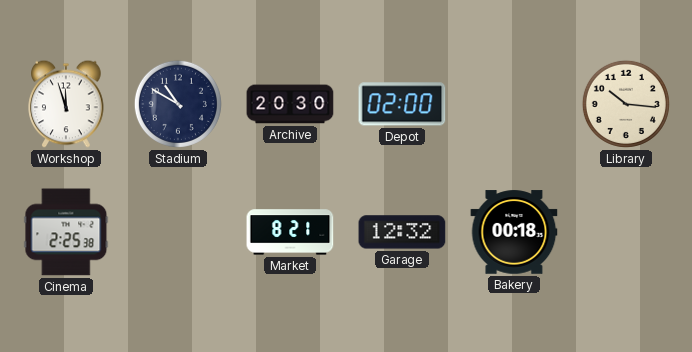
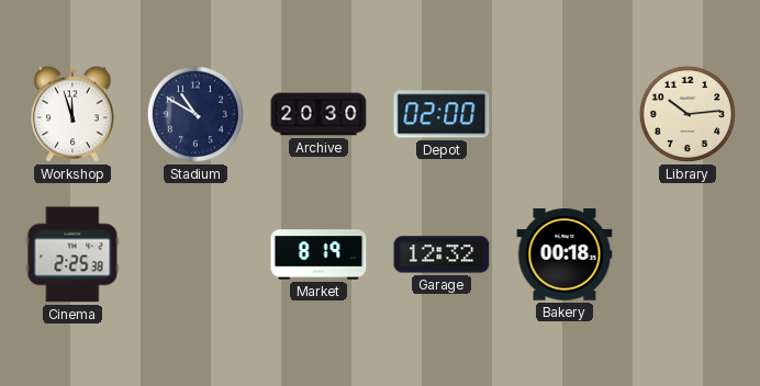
Library: 10:16 -> 10:14
Market: 8:21 -> 8:19
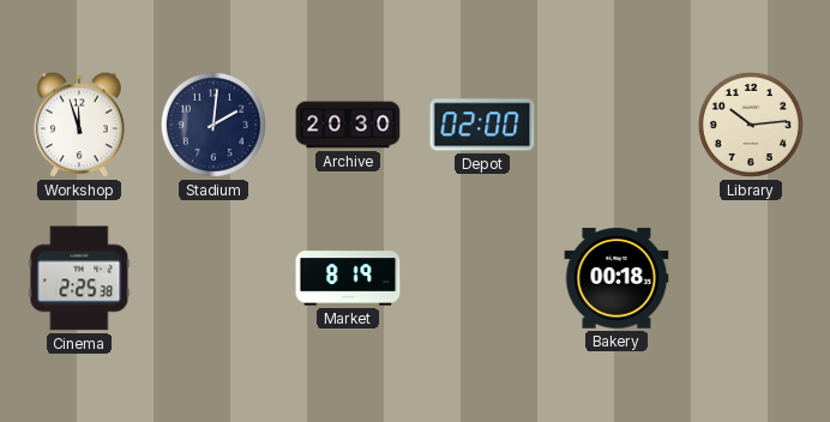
Stadium: 10:50 -> 2:01
Garage: 12:32 -> none
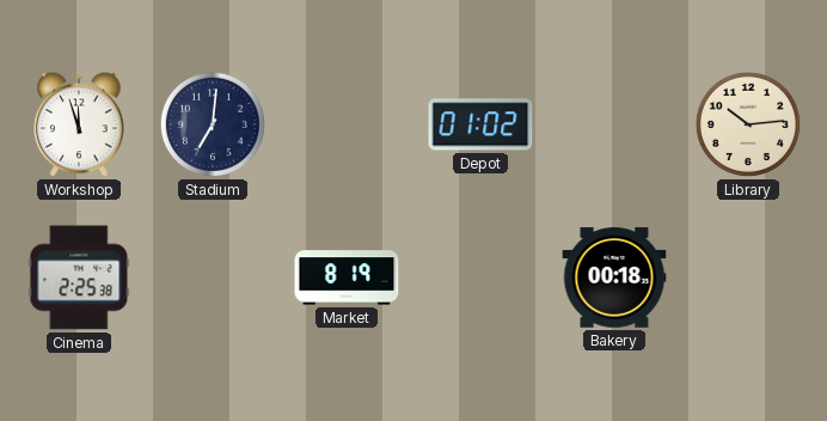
Stadium: 2:01 -> 7:01
Archive: 20:30 -> none
Depot: 02:00 -> 01:02
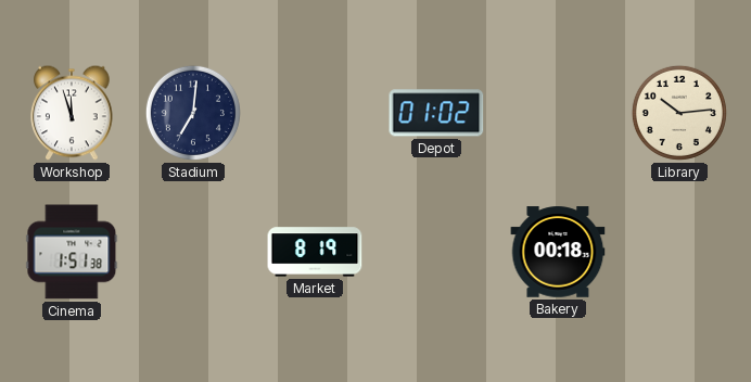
Cinema: 2:25 -> 1:51
